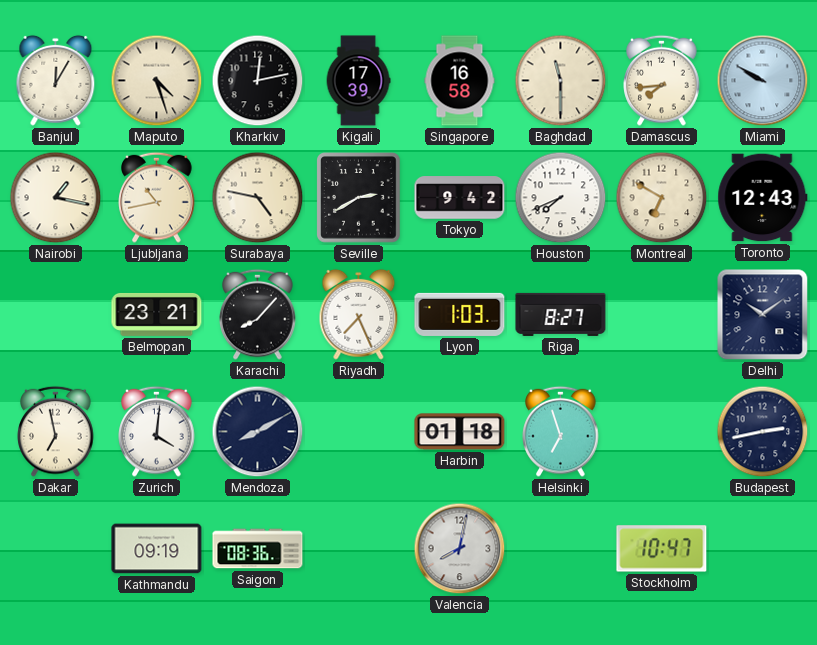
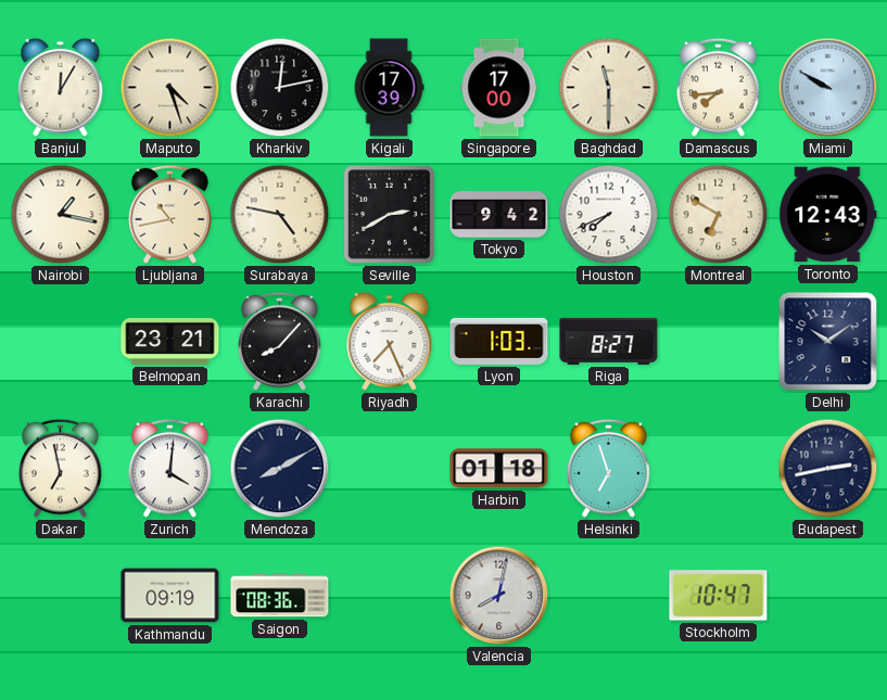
Singapore: 16:58 -> 17:00
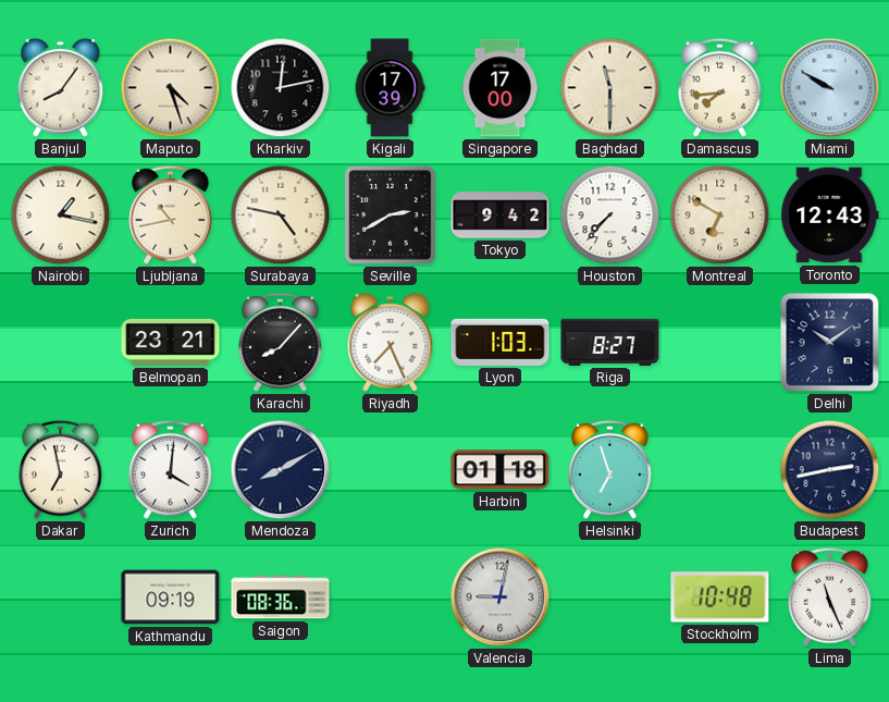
Banjul: 12:05 -> 8:06
Houston: 7:41 -> 7:37
Valencia: 8:02 -> 9:02
Stockholm: 10:47 -> 10:48
Lima: none -> 11:26
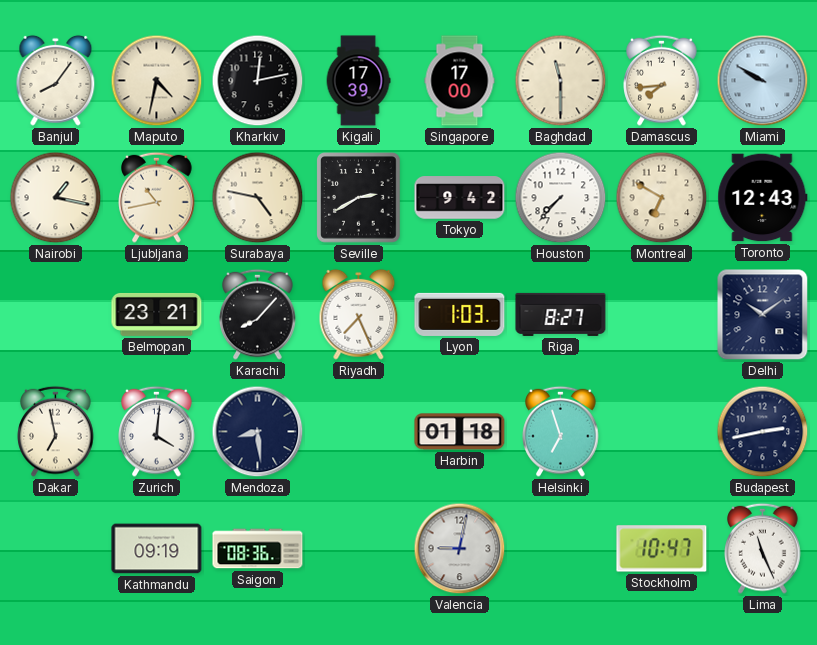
Maputo: 4:27 -> 4:32
Mendoza: 8:10 -> 8:29
Stockholm: 10:48 -> 10:47
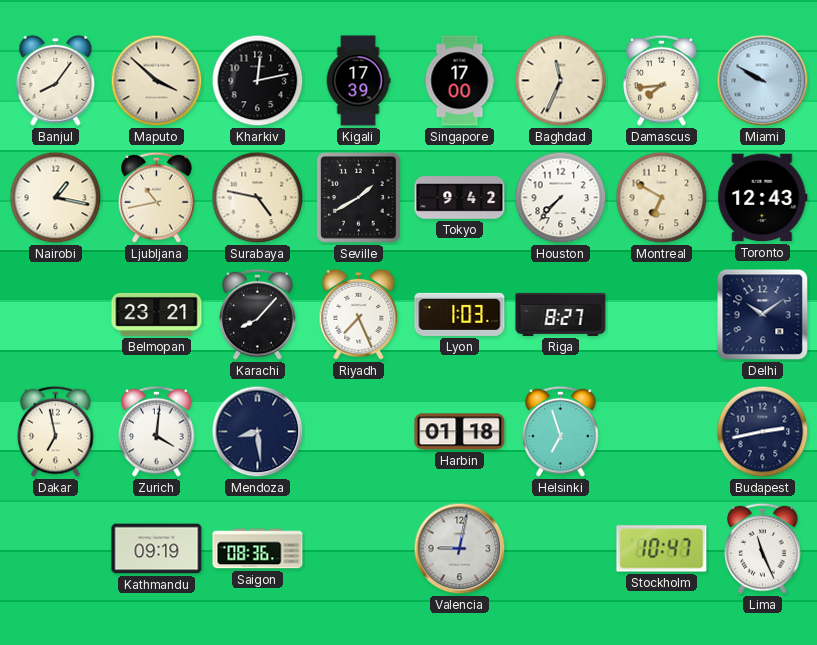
Maputo: 4:32 -> 3:52
Baghdad: 11:30 -> 11:34
Seville: 2:40 -> 1:40
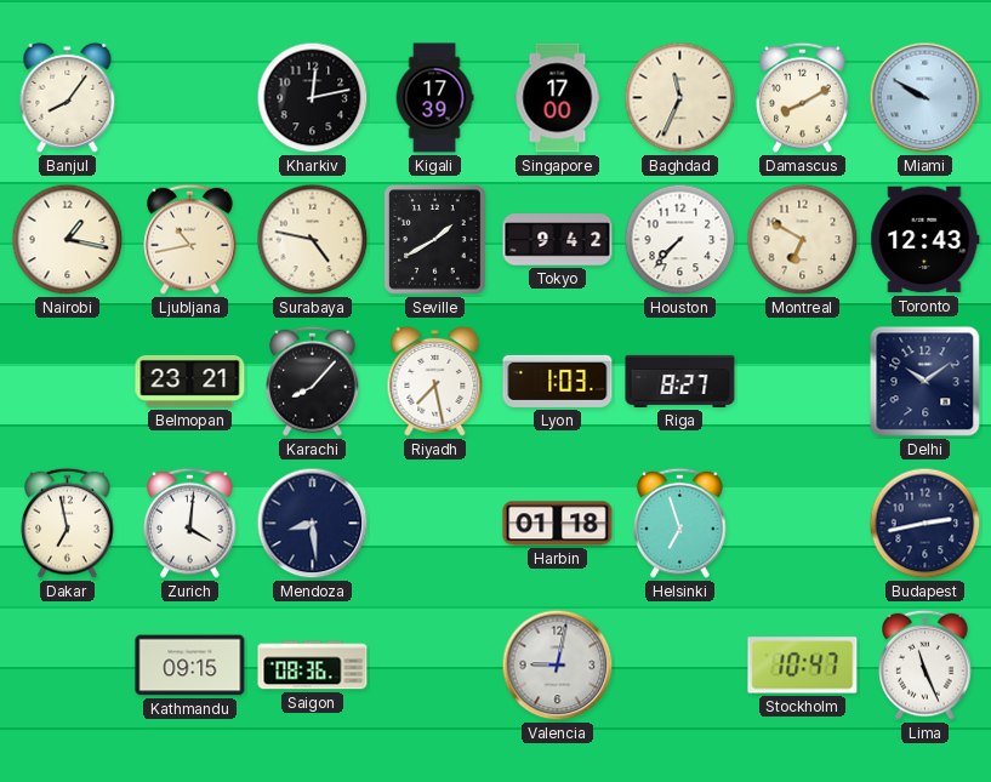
Maputo: 3:52 -> none
Damascus: 7:44 -> 8:10
Riyadh: 7:26 -> 7:28
Kathmandu: 09:19 -> 09:15
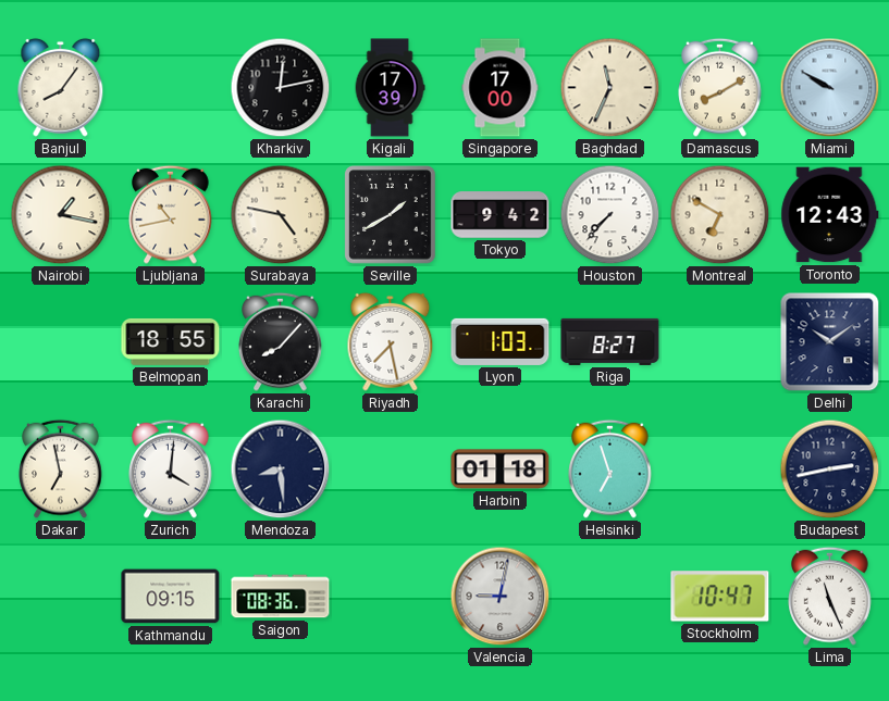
Belmopan: 23:21 -> 18:55
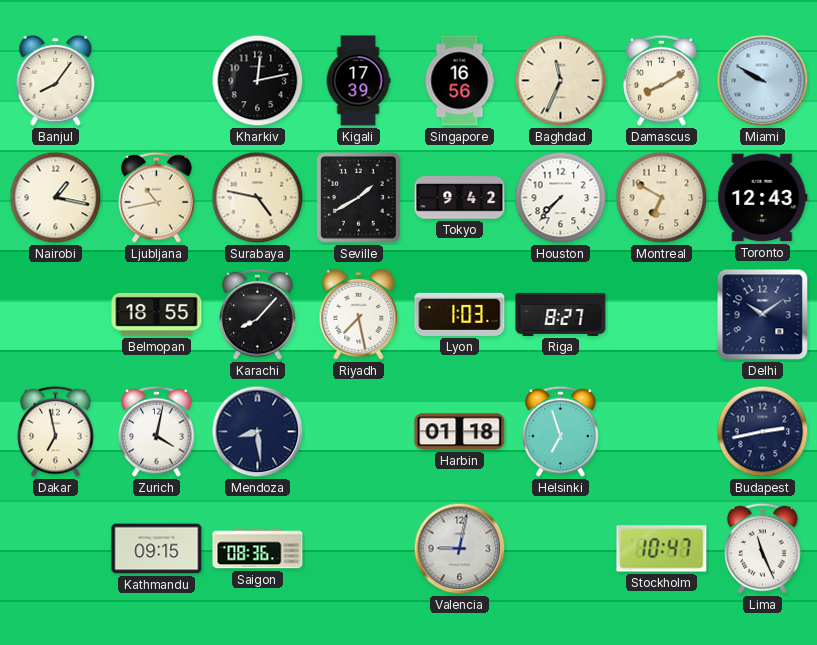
Singapore: 17:00 -> 16:56
Zurich: 4:01 -> 4:02
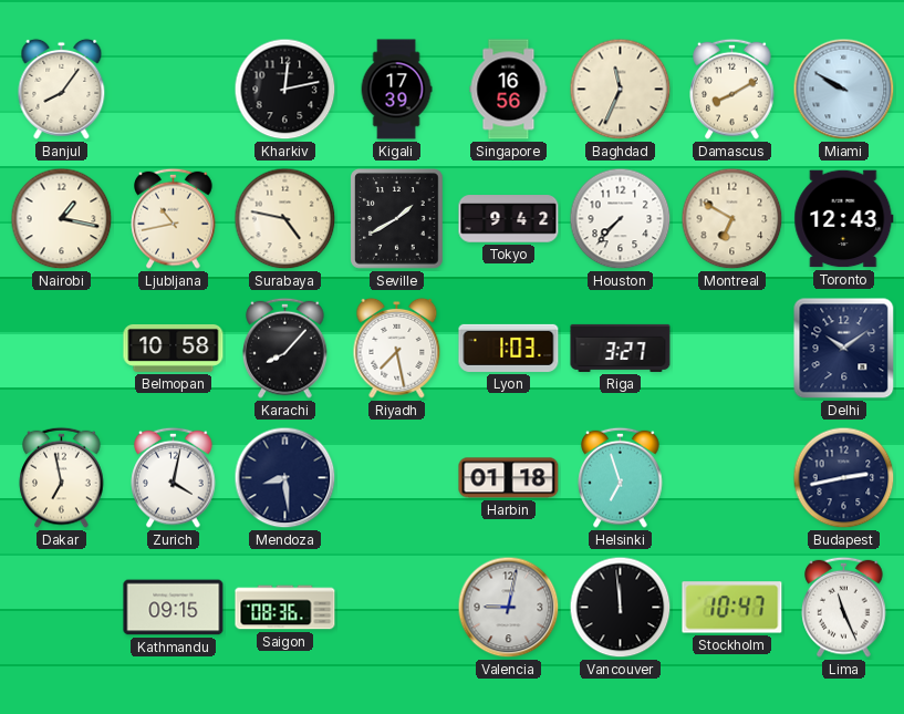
Belmopan: 18:55 -> 10:58
Riga: 8:27 -> 3:27
Vancouver: none -> 11:59
